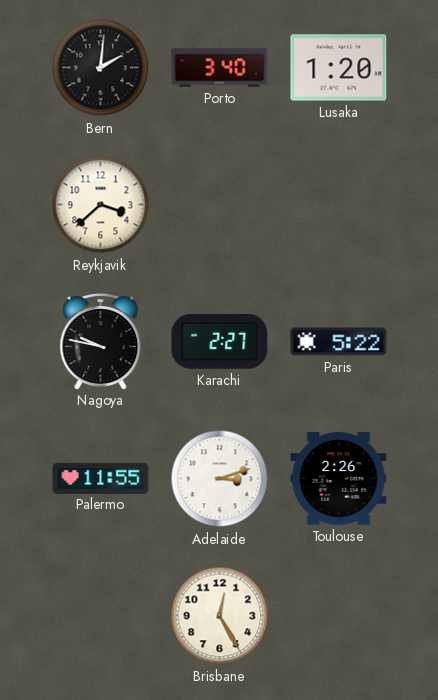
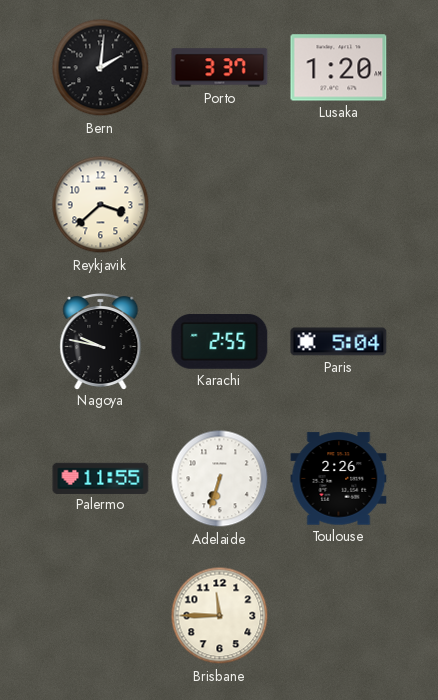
Porto: 3:40 -> 3:37
Karachi: 2:27 -> 2:55
Paris: 5:22 -> 5:04
Adelaide: 3:12 -> 6:33
Brisbane: 12:25 -> 11:45
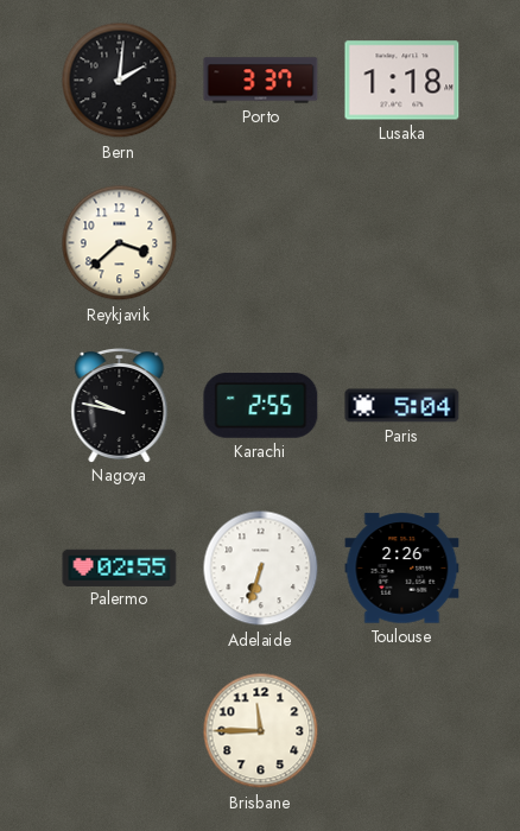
Lusaka: 1:20 -> 1:18
Palermo: 11:55 -> 02:55
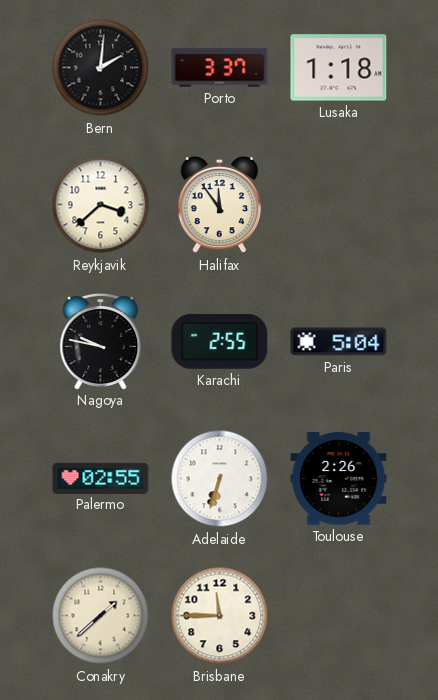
Halifax: none -> 11:54
Conakry: none -> 1:38
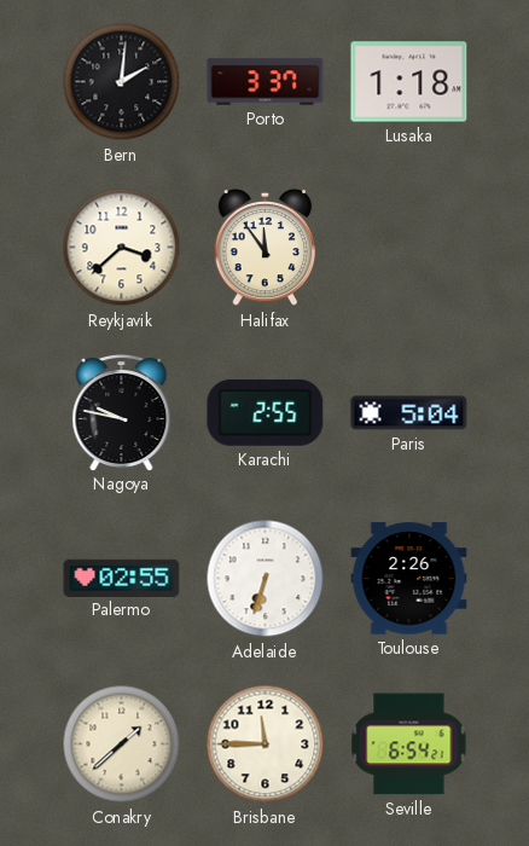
Seville: none -> 6:54
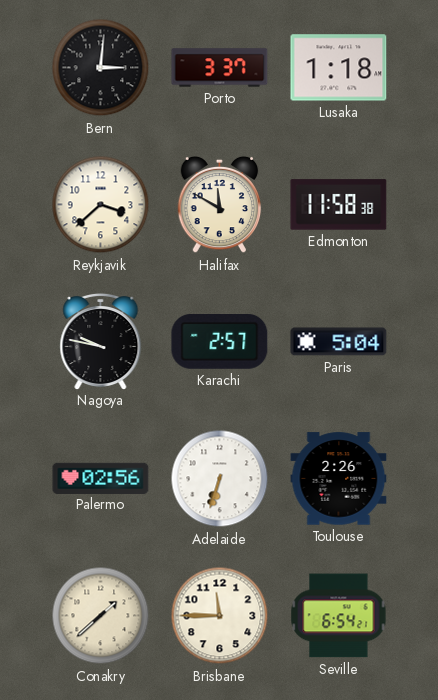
Bern: 2:01 -> 3:01
Halifax: 11:54 -> 11:50
Edmonton: none -> 11:58
Karachi: 2:55 -> 2:57
Palermo: 02:55 -> 02:56
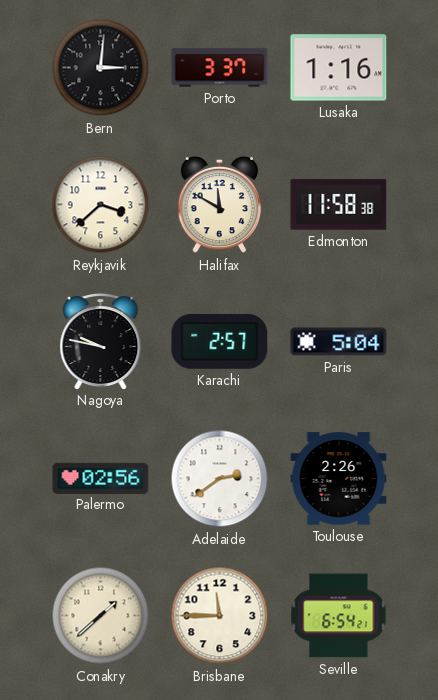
Lusaka: 1:18 -> 1:16
Adelaide: 6:33 -> 2:39
